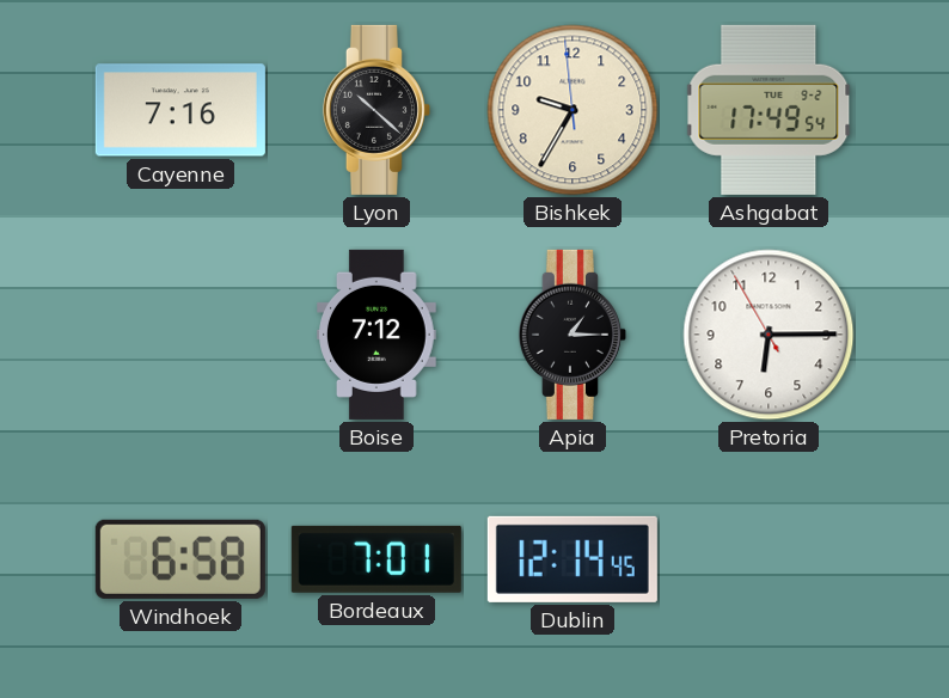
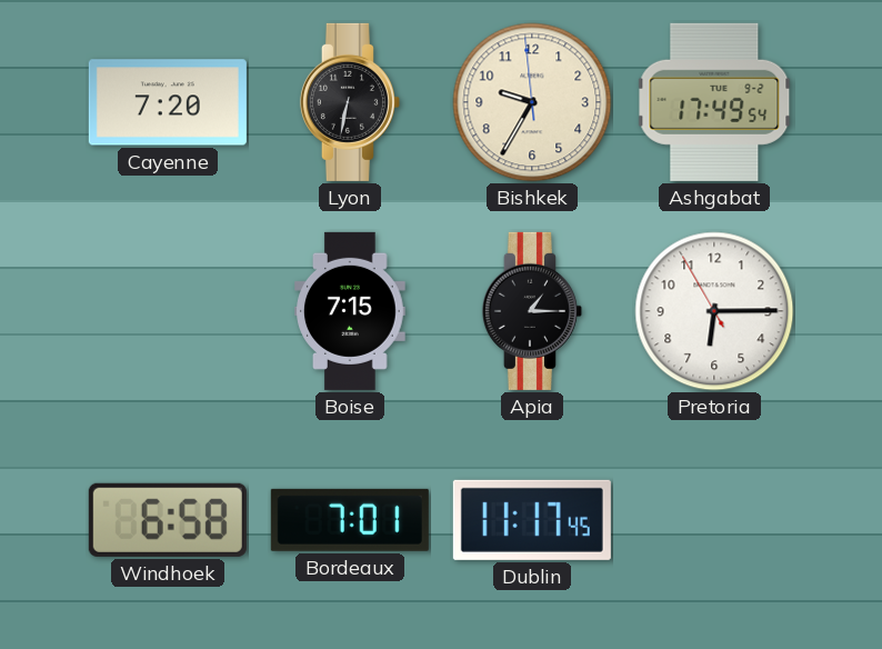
Cayenne: 7:16 -> 7:20
Lyon: 10:22 -> 6:32
Boise: 7:12 -> 7:15
Dublin: 12:14 -> 11:17
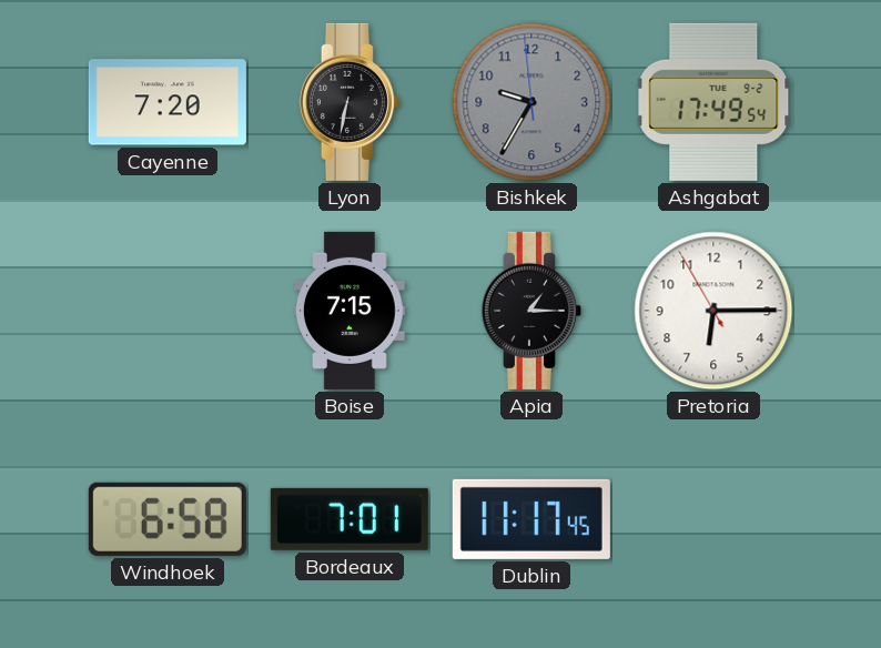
Bishkek dial: cream -> grey
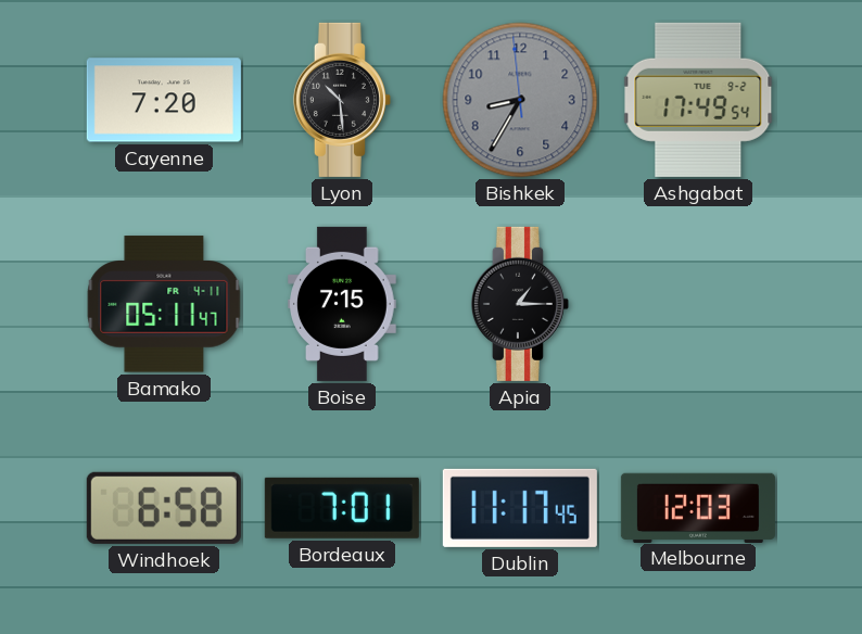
Lyon: 6:32 -> 10:29
Bishkek: 9:34 -> 8:34
Bamako: none -> 05:11
Pretoria: 6:14 -> none
Melbourne: none -> 12:03
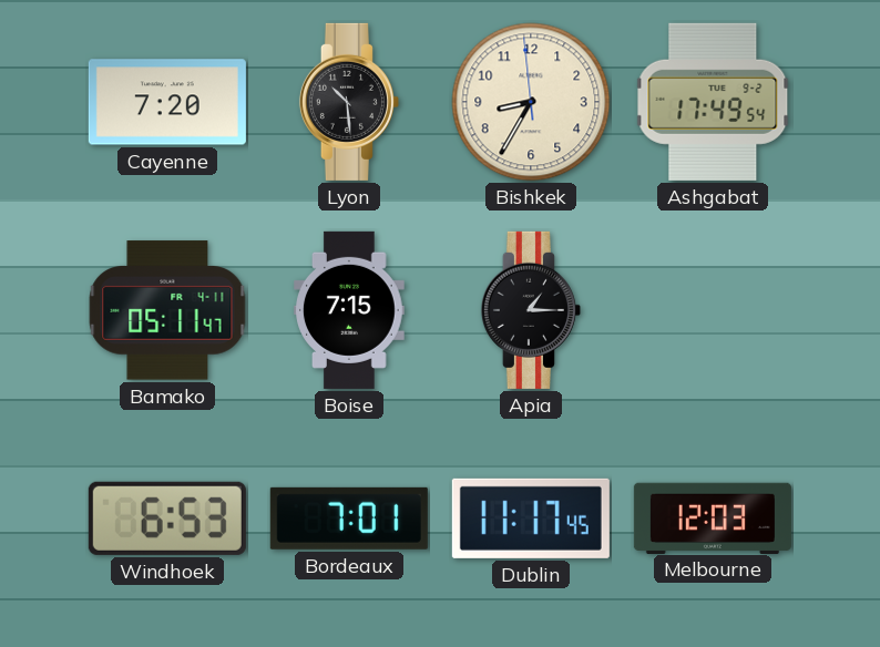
Bishkek dial: grey -> cream
Windhoek: 6:58 -> 6:53
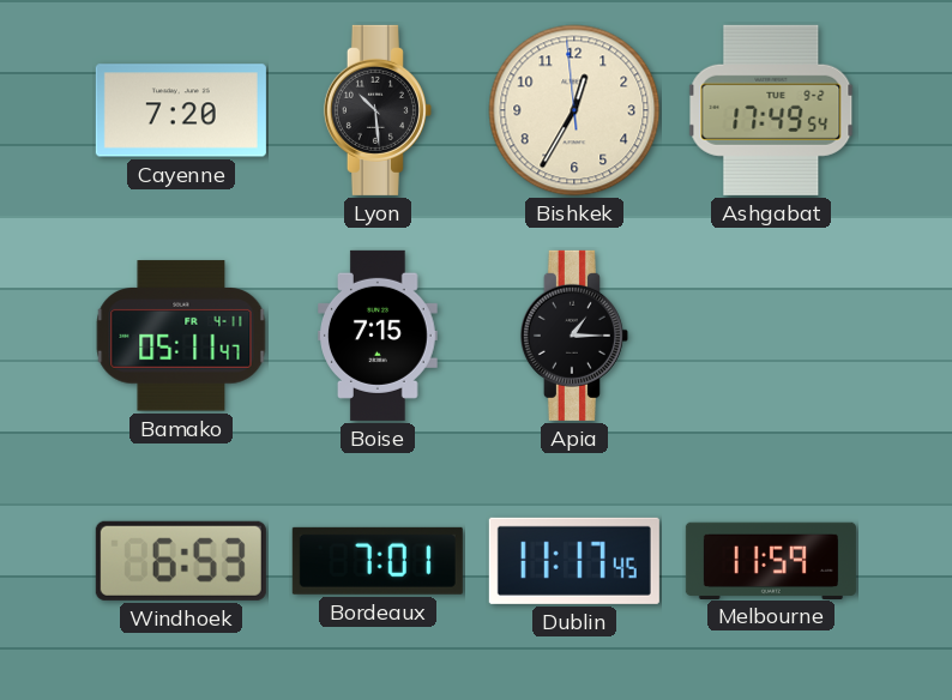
Bishkek: 8:34 -> 12:34
Melbourne: 12:03 -> 11:59
